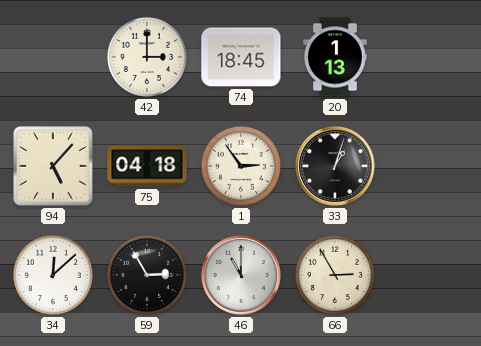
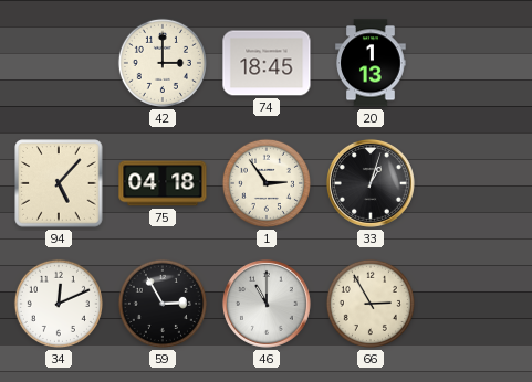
34: 12:08 -> 12:11
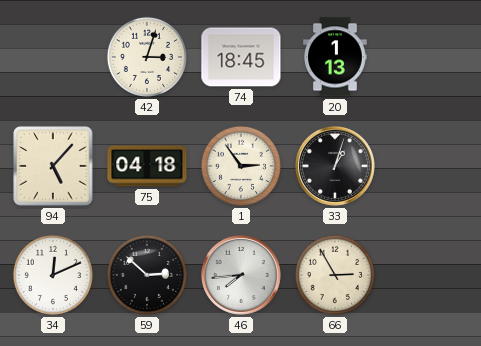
42: 3:00 -> 3:03
59: 2:55 -> 2:52
46: 11:00 -> 7:44
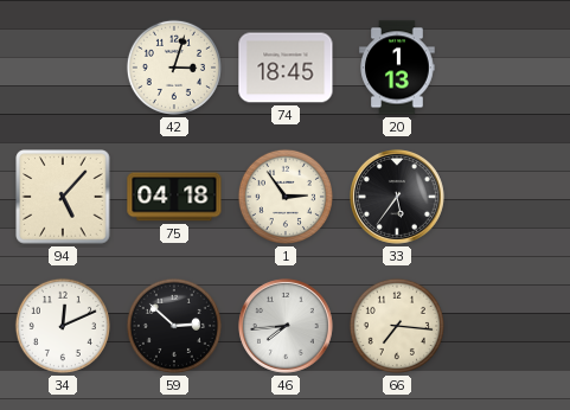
33: 1:03 -> 5:36
66: 2:55 -> 7:16
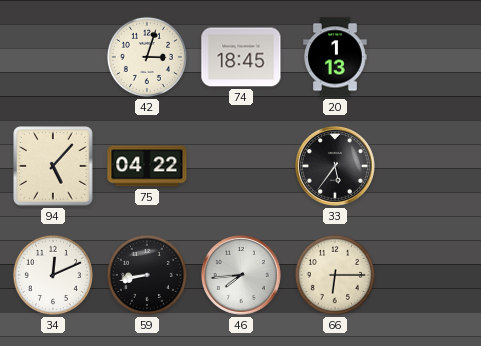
75: 04:18 -> 04:22
1: 2:54 -> none
59: 2:52 -> 8:43
66: 7:16 -> 6:15
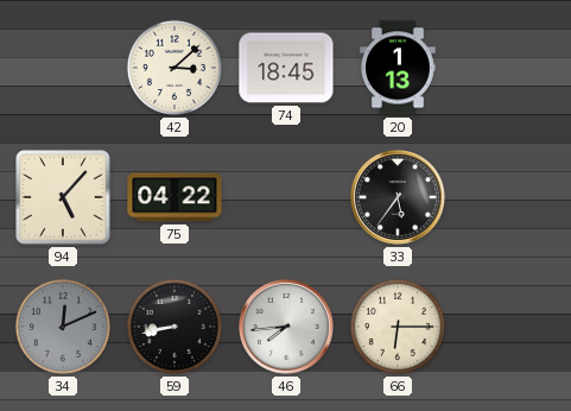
42: 3:03 -> 3:08
34 dial: white -> grey
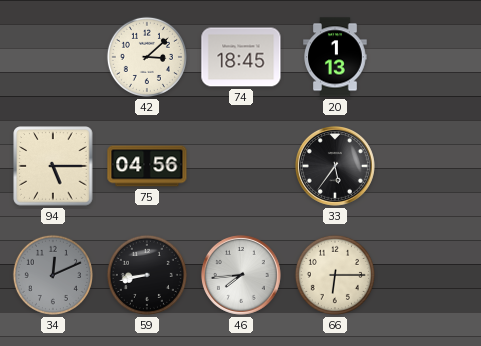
94: 5:07 -> 5:15
75: 04:22 -> 04:56
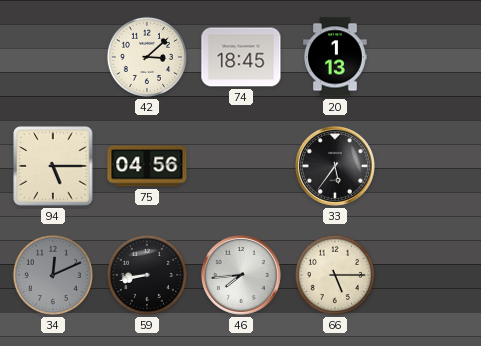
66: 6:15 -> 5:15
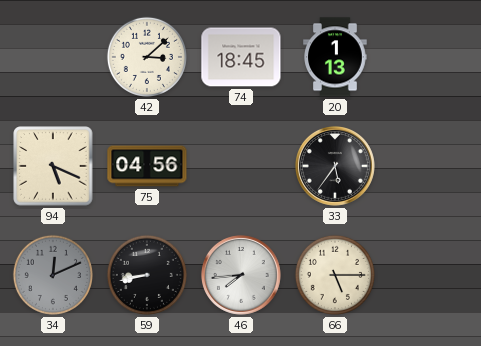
94: 5:15 -> 5:19
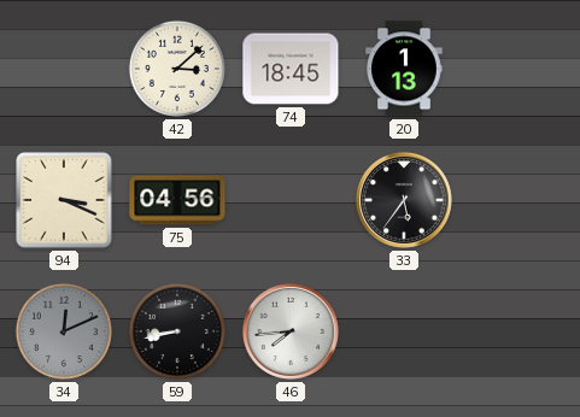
94: 5:19 -> 3:19
66: 5:15 -> none
